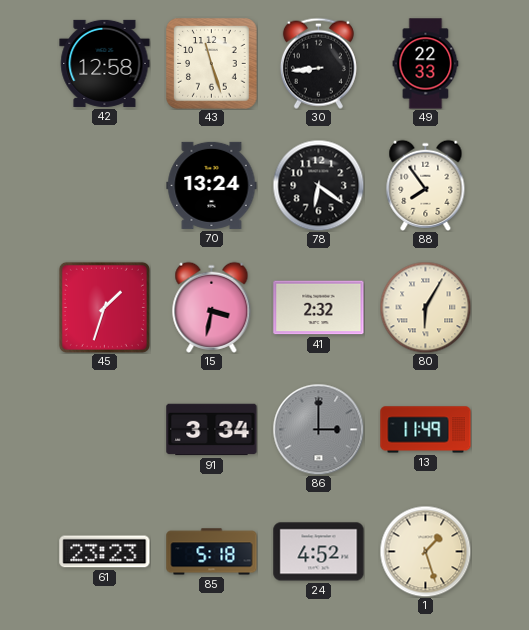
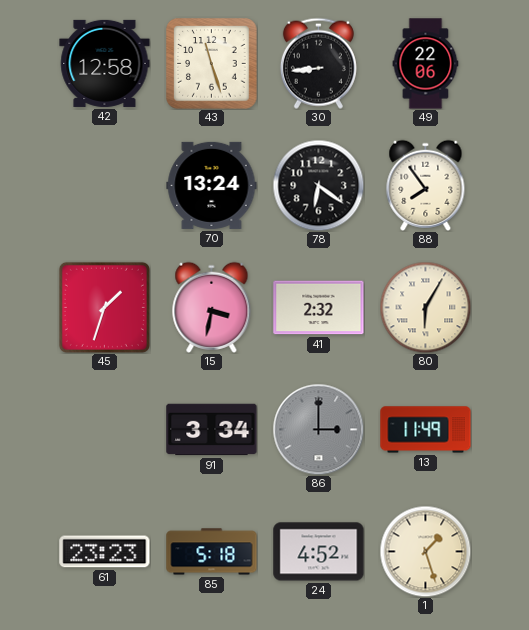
49: 22:33 -> 22:06
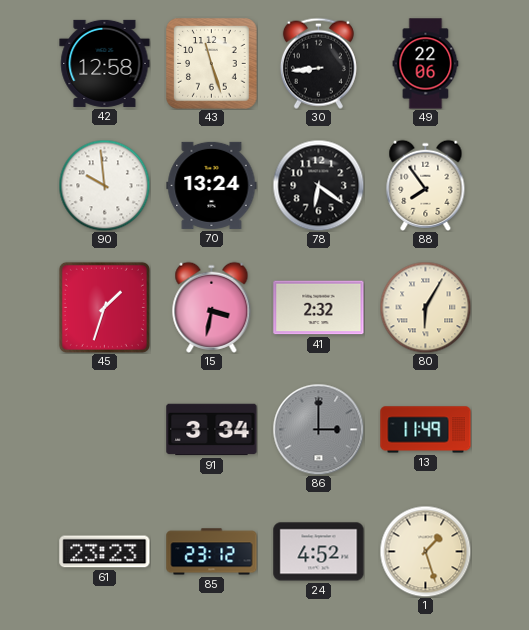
90: none -> 9:59
85: 5:18 -> 23:12
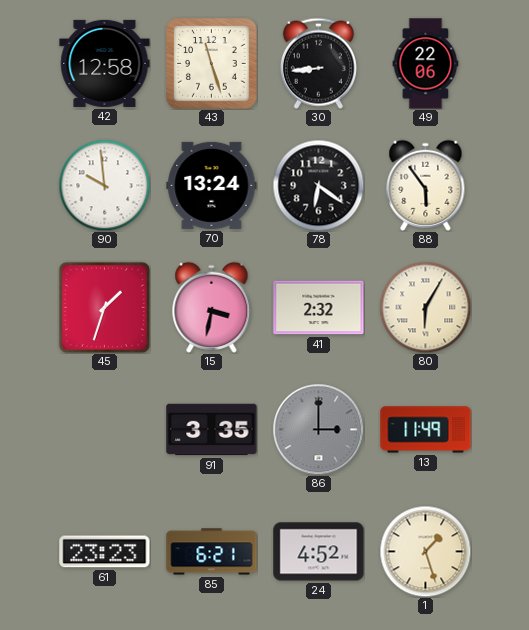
88: 7:54 -> 5:54
91: 3:34 -> 3:35
85: 23:12 -> 6:21
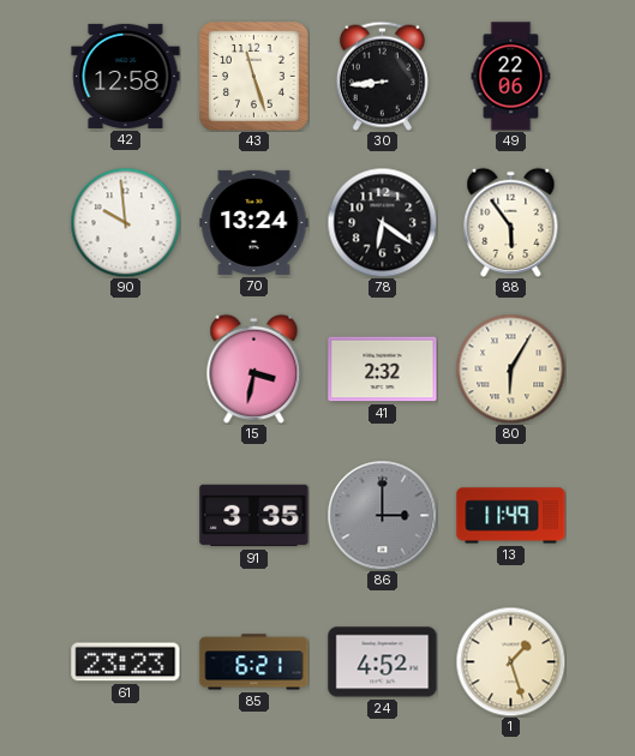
45: 1:33 -> none
